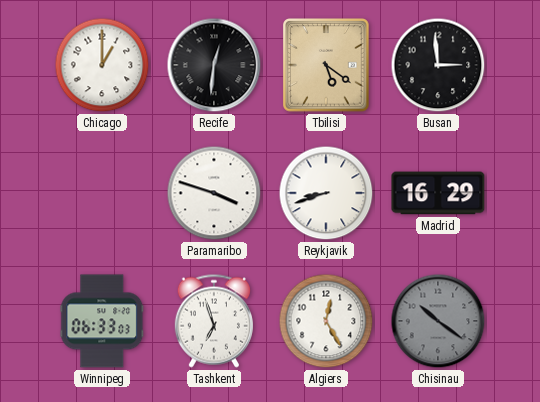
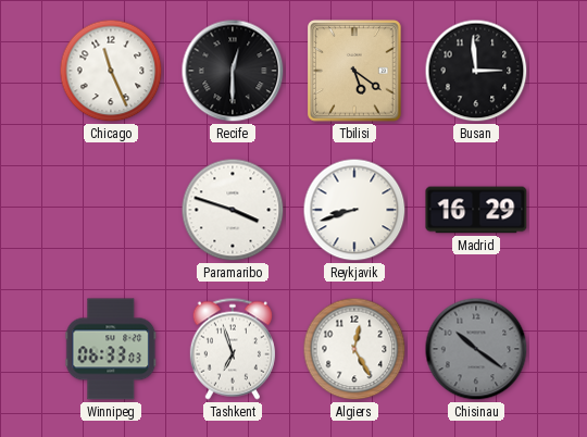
Chicago: 1:00 -> 11:26
Recife: 12:31 -> 12:30
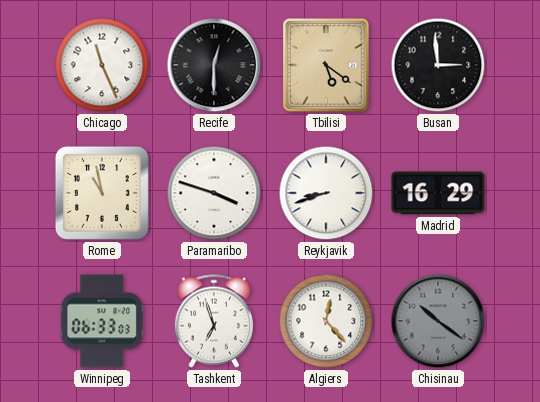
Rome: none -> 10:58
Algiers: 12:25 -> 12:23
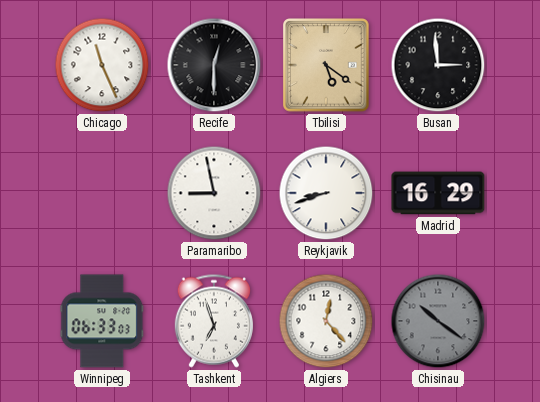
Rome: 10:58 -> none
Paramaribo: 3:48 -> 8:58
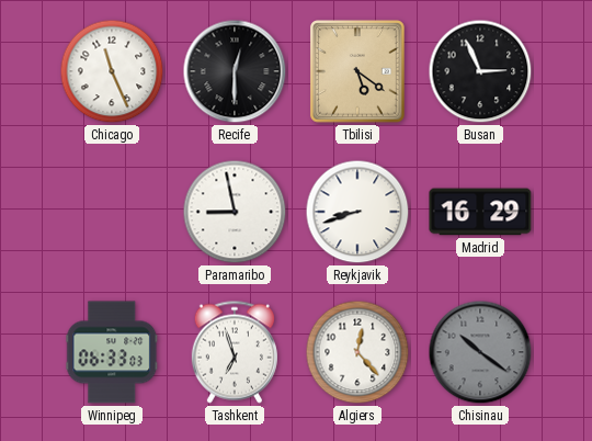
Busan: 2:59 -> 2:56
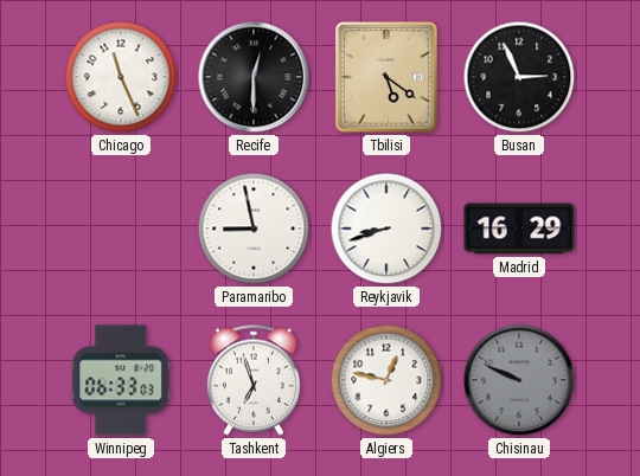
Algiers: 12:23 -> 12:47
Chisinau: 10:21 -> 9:49
